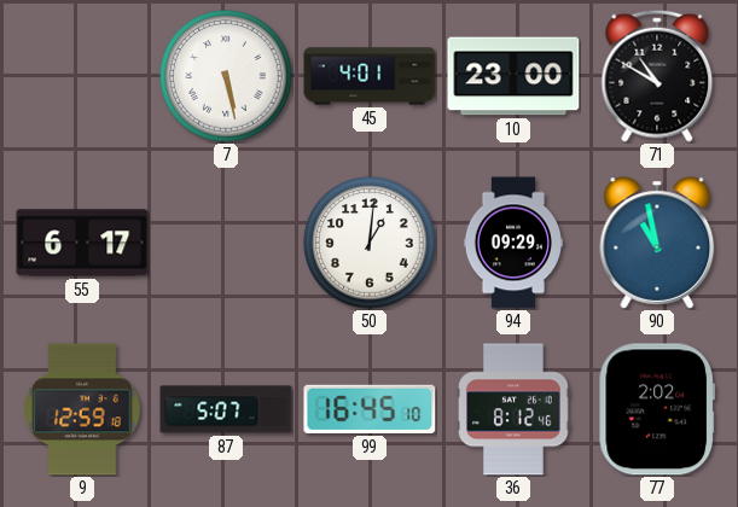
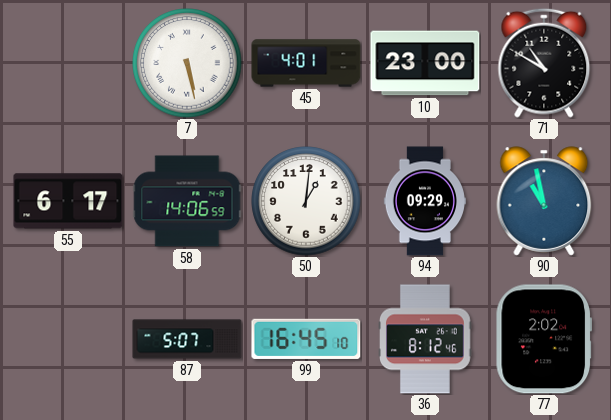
58: none -> 14:06
9: 12:59 -> none
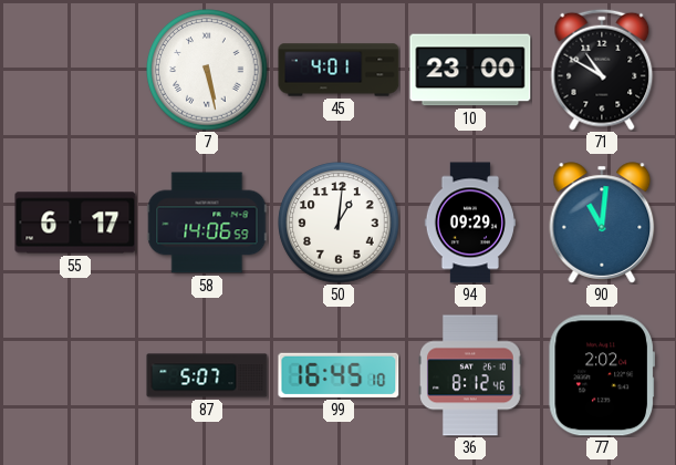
90: 10:58 -> 11:01
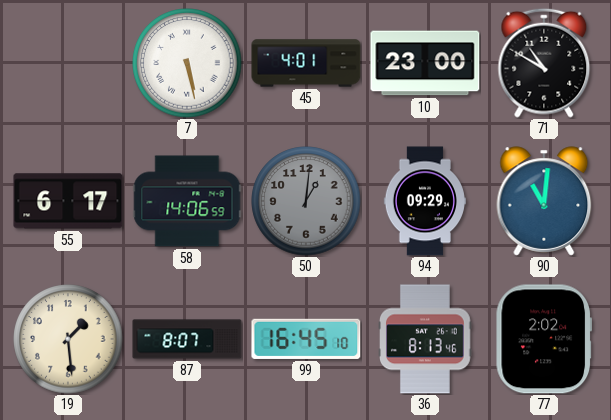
50 dial: white -> grey
19: none -> 1:29
87: 5:07 -> 8:07
36: 8:12 -> 8:13
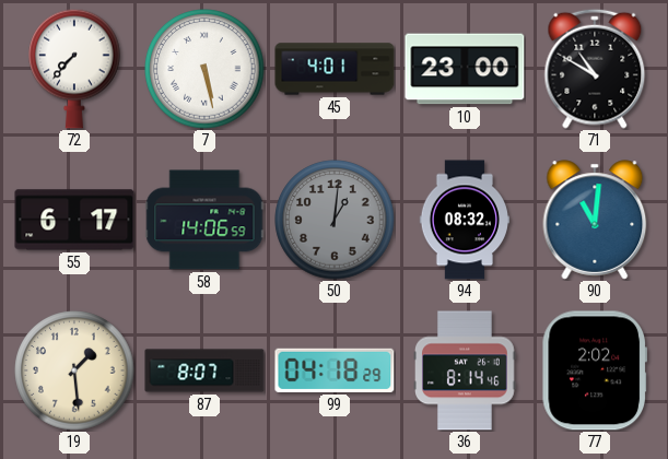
72: none -> 7:37
94: 09:29 -> 08:32
99: 16:45 -> 04:18
36: 8:13 -> 8:14
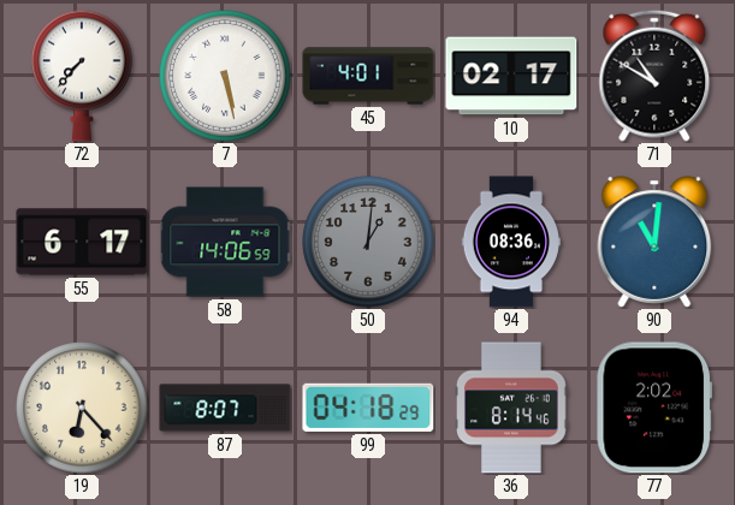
10: 23:00 -> 02:17
94: 08:32 -> 08:36
19: 1:29 -> 6:23
